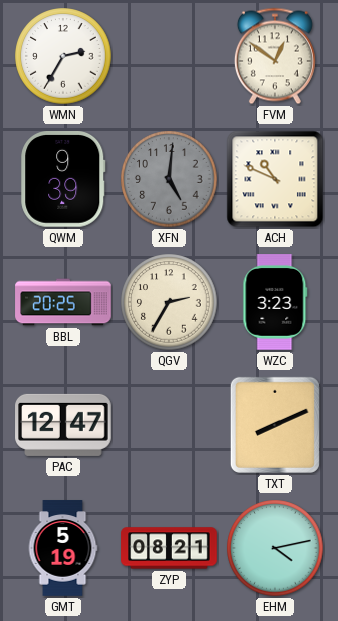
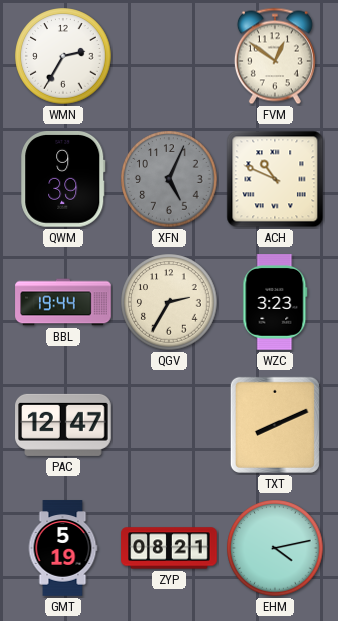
XFN: 5:01 -> 5:04
BBL: 20:25 -> 19:44
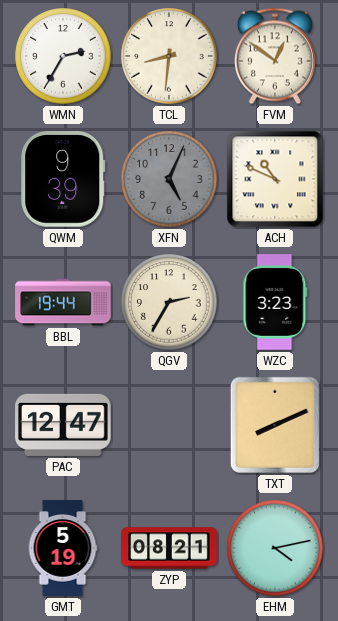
TCL: none -> 8:31
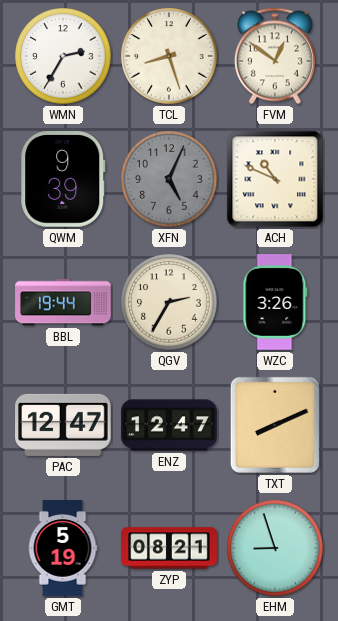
TCL: 8:31 -> 8:27
WZC: 3:23 -> 3:26
ENZ: none -> 12:47
EHM: 4:13 -> 8:57
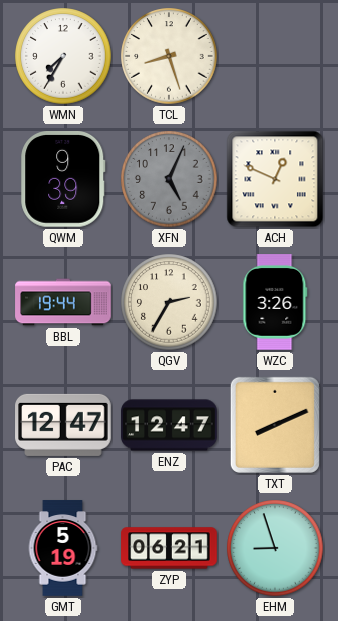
WMN: 2:35 -> 7:35
FVM: 12:51 -> none
ACH: 10:49 -> 12:49
ZYP: 08:21 -> 06:21
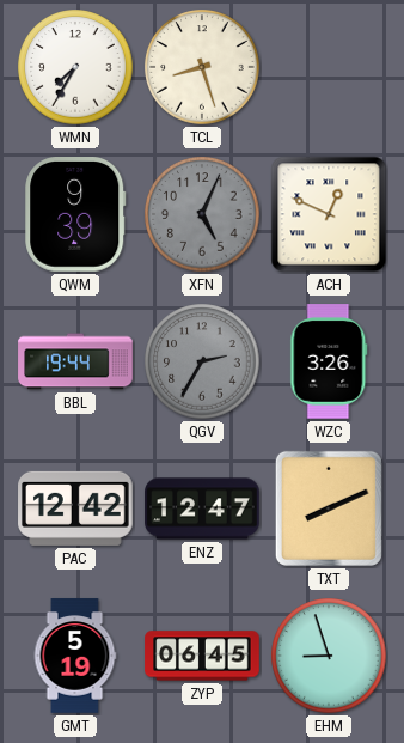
QGV dial: cream -> grey
PAC: 12:47 -> 12:42
ZYP: 06:21 -> 06:45
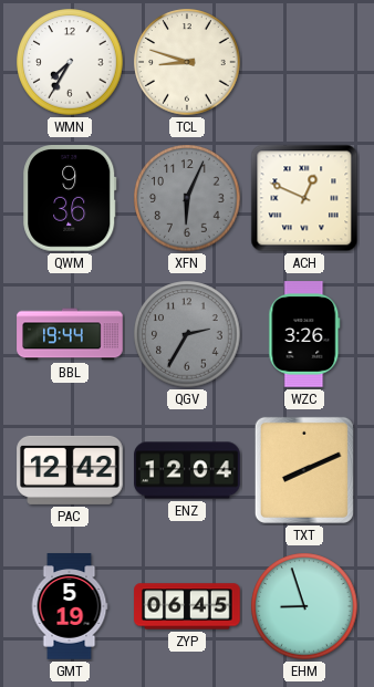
TCL: 8:27 -> 8:48
QWM: 9:39 -> 9:36
XFN: 5:04 -> 6:04
ENZ: 12:47 -> 12:04
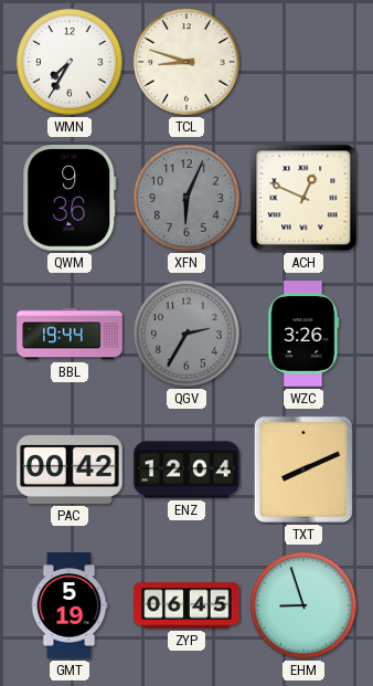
PAC: 12:42 -> 00:42
